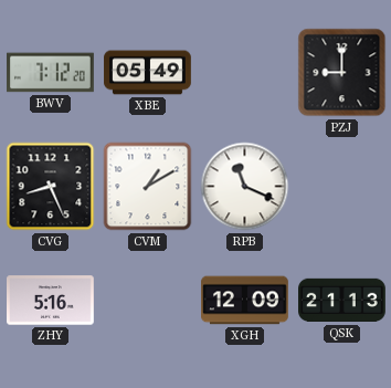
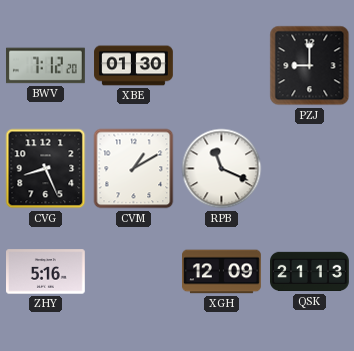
XBE: 05:49 -> 01:30
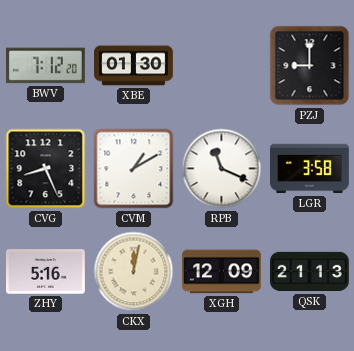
LGR: none -> 3:58
CKX: none -> 12:02
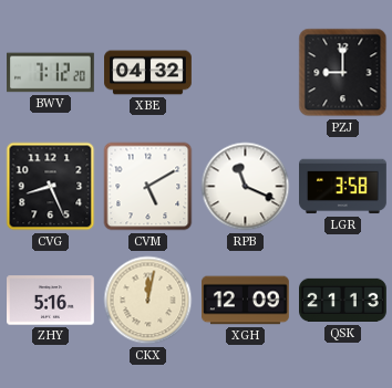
XBE: 01:30 -> 04:32
CVM: 1:10 -> 5:10
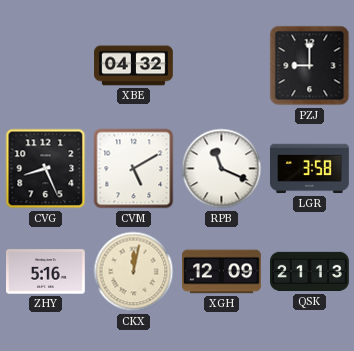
BWV: 7:12 -> none
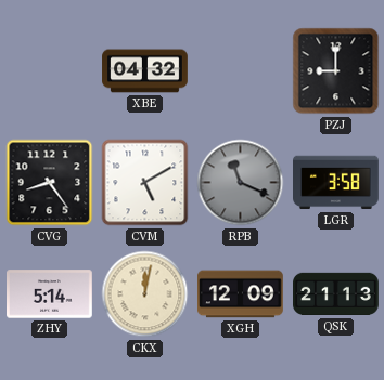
CVG: 8:26 -> 8:24
RPB dial: white -> grey
ZHY: 5:16 -> 5:14
